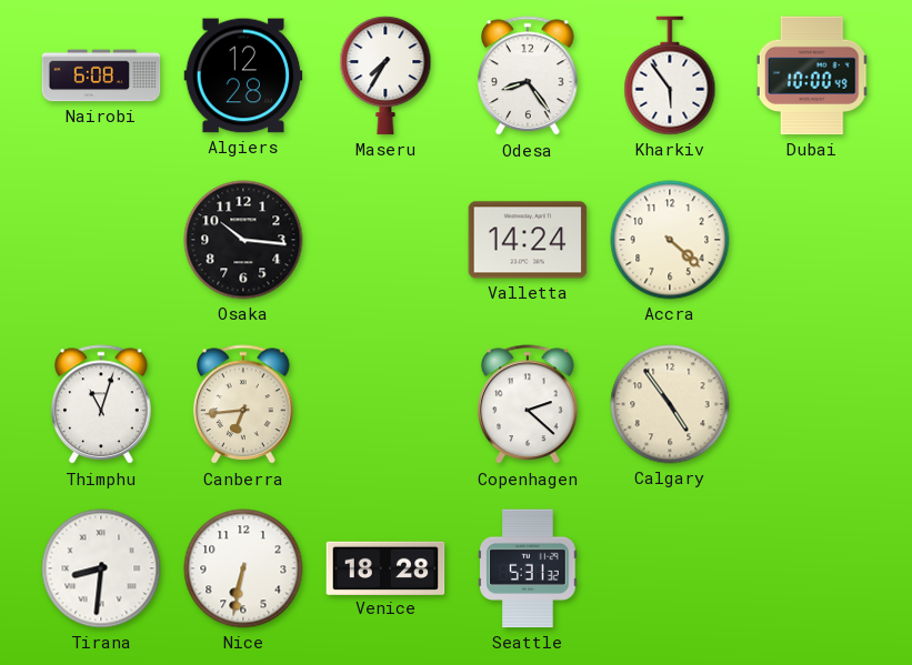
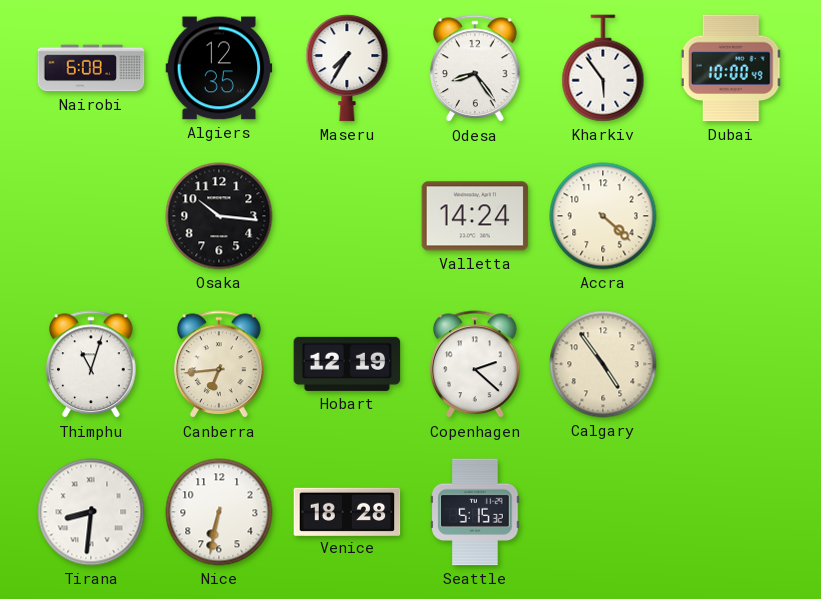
Algiers: 12:28 -> 12:35
Hobart: none -> 12:19
Seattle: 5:31 -> 5:15
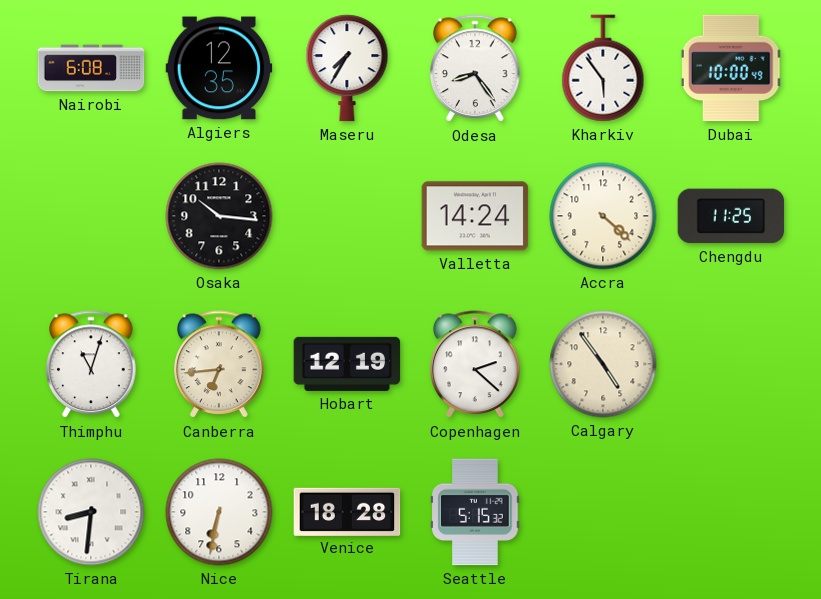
Chengdu: none -> 11:25
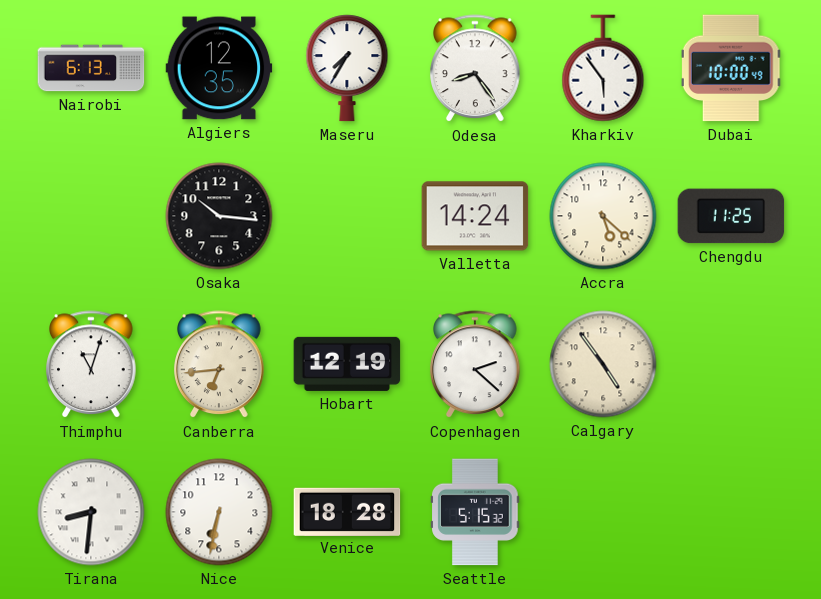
Nairobi: 6:08 -> 6:13
Accra: 4:22 -> 5:22
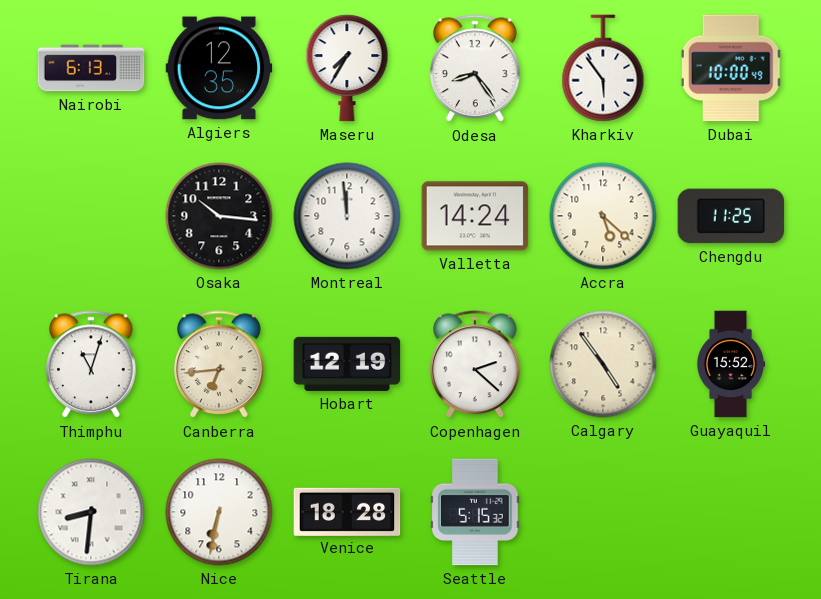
Montreal: none -> 11:59
Guayaquil: none -> 15:52
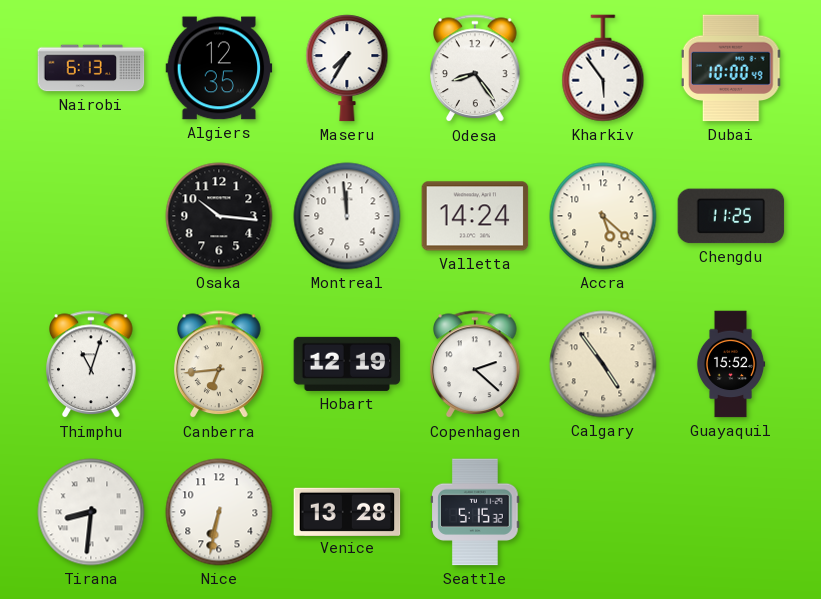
Venice: 18:28 -> 13:28
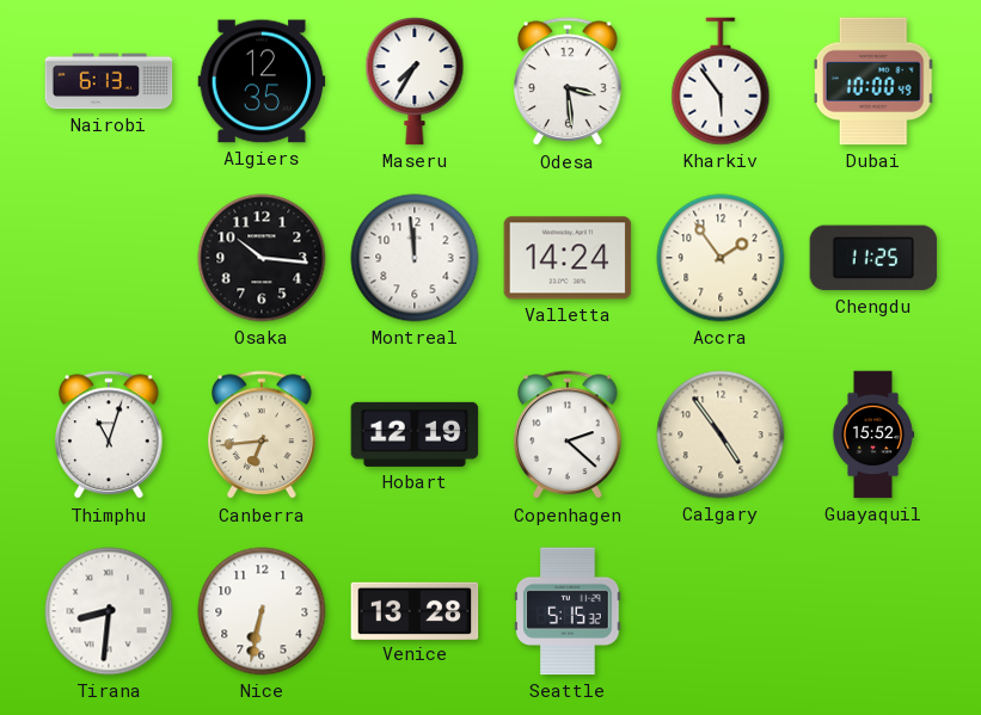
Odesa: 8:24 -> 3:29
Accra: 5:22 -> 1:54
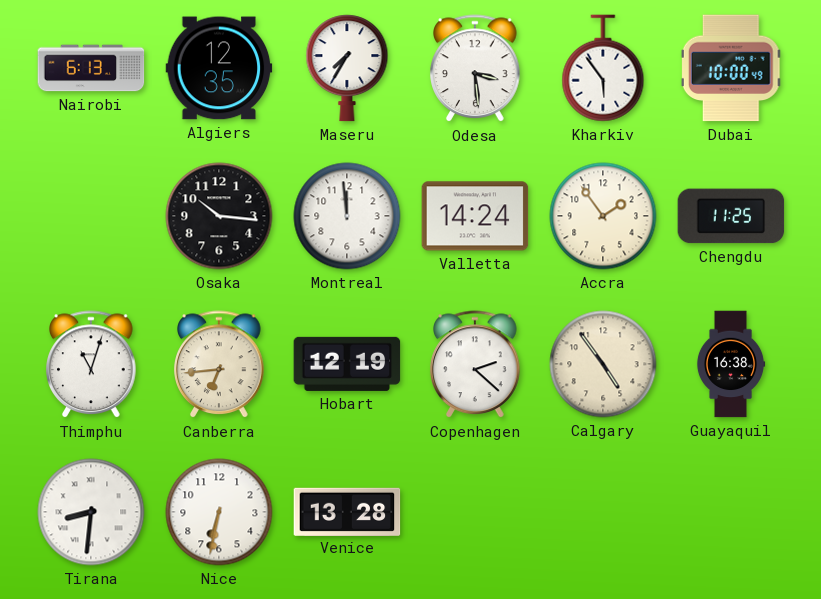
Guayaquil: 15:52 -> 16:38
Seattle: 5:15 -> none
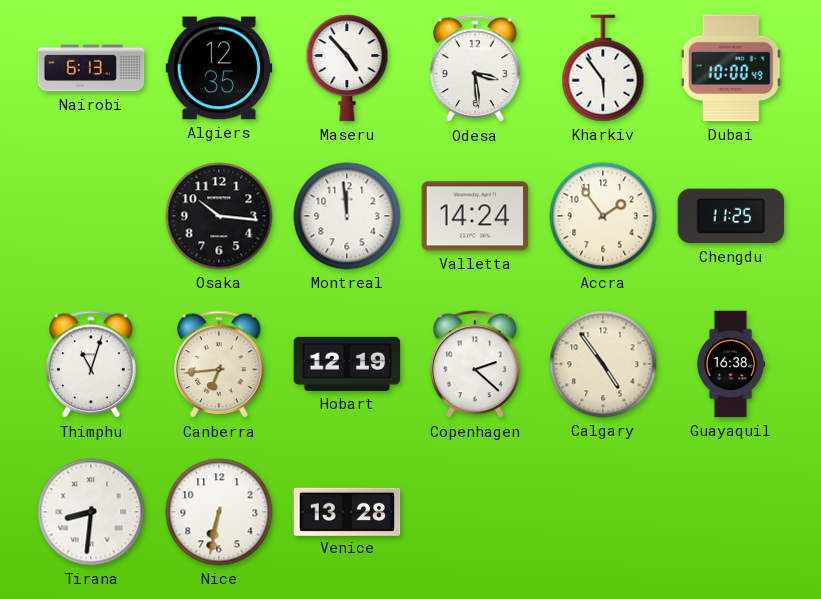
Maseru: 7:35 -> 4:53
